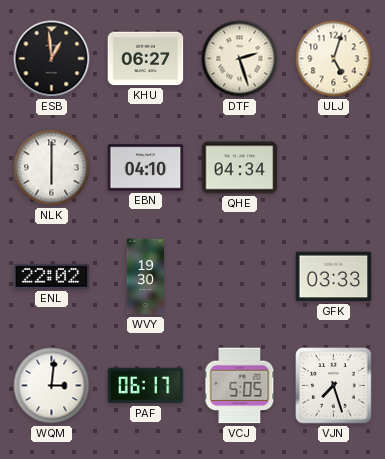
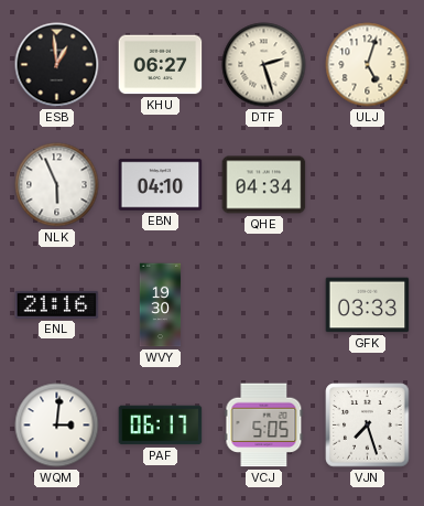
NLK: 6:00 -> 5:56
ENL: 22:02 -> 21:16
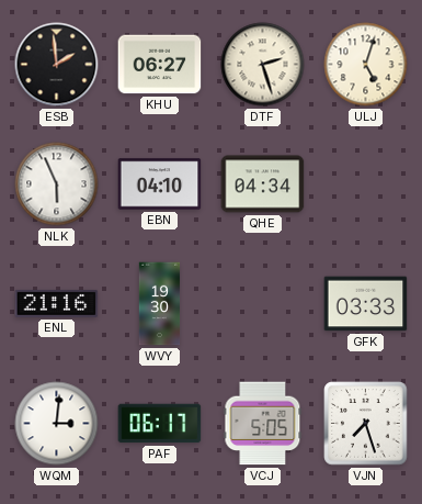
ESB: 12:59 -> 1:59
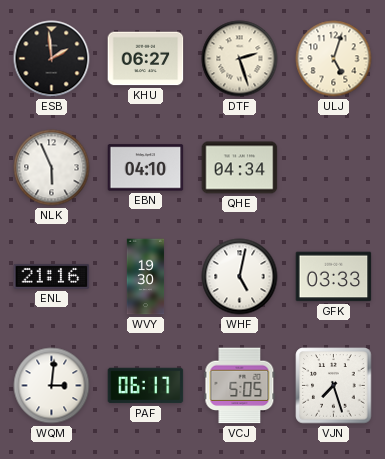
WHF: none -> 5:02
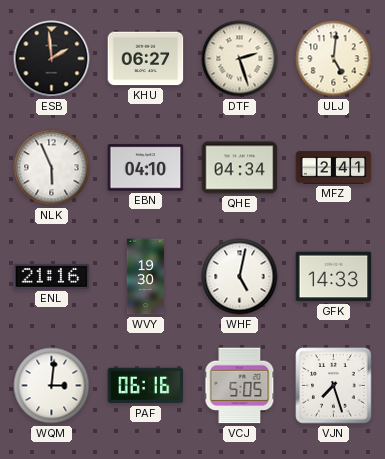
ULJ: 5:03 -> 5:01
MFZ: none -> 2:41
GFK: 03:33 -> 14:33
PAF: 06:17 -> 06:16
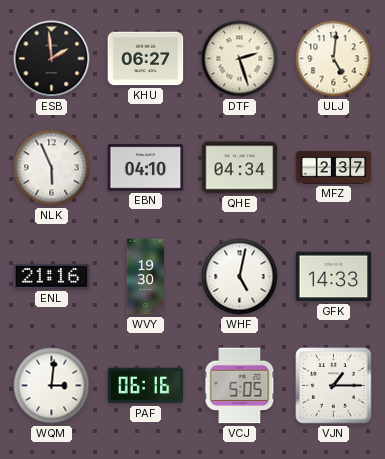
MFZ: 2:41 -> 2:37
VJN: 7:27 -> 1:15
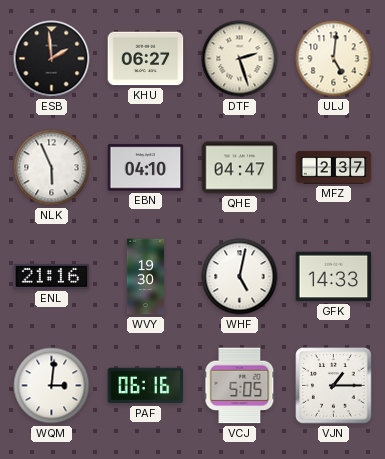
QHE: 04:34 -> 04:47
